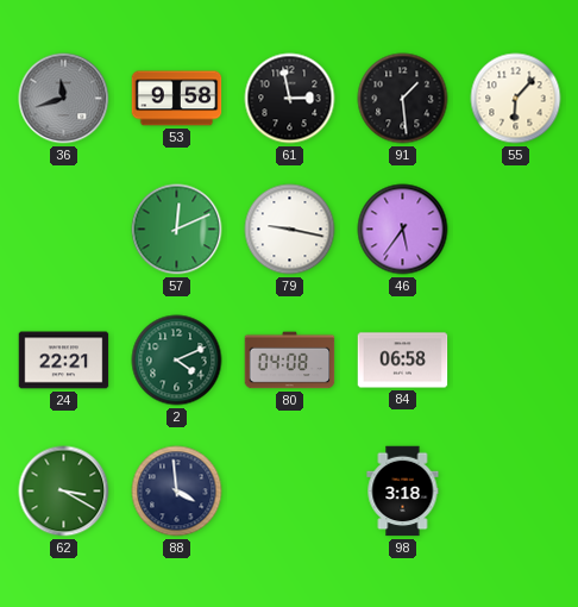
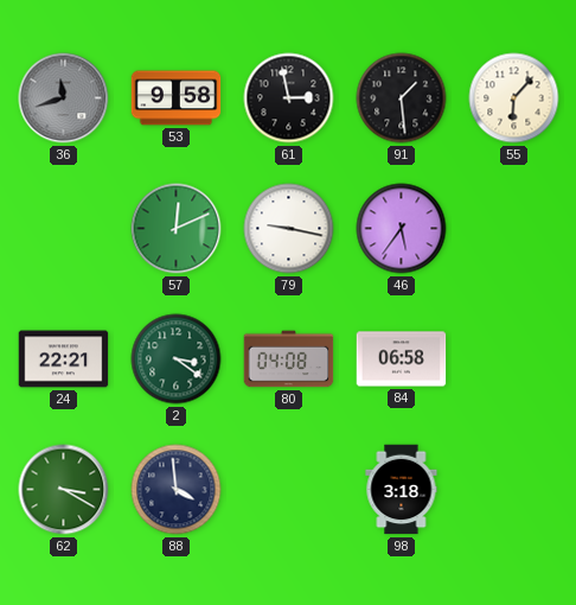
2: 4:11 -> 3:21
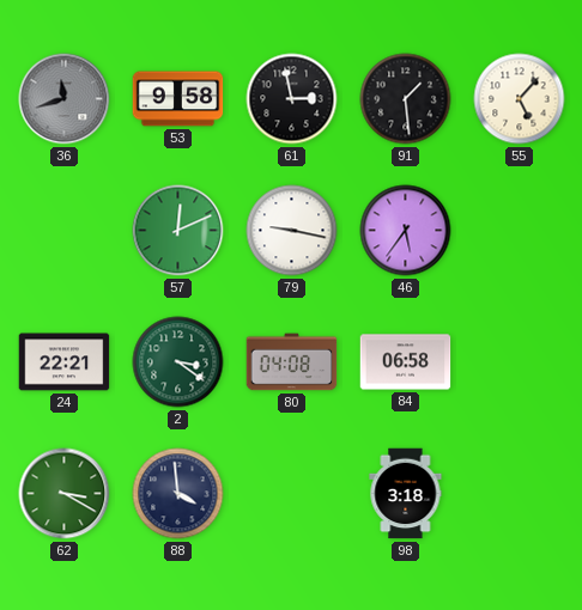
55: 6:07 -> 5:07
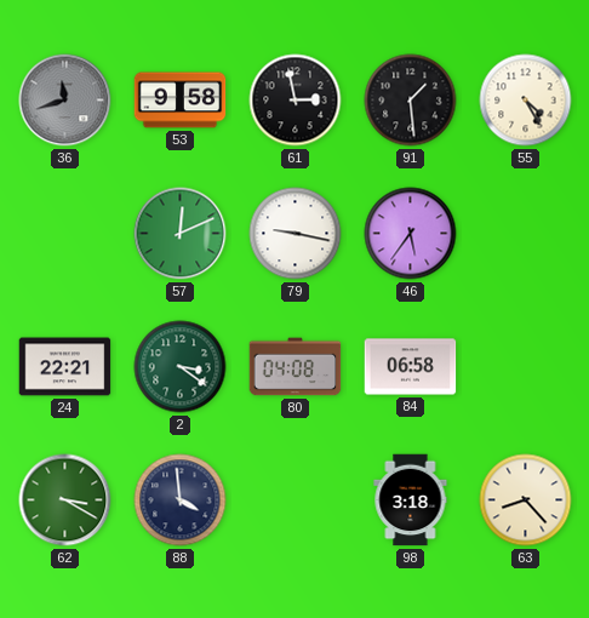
55: 5:07 -> 4:25
63: none -> 8:23
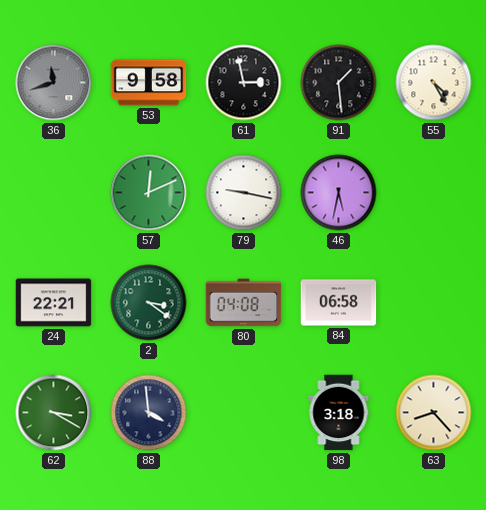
46: 5:36 -> 5:32
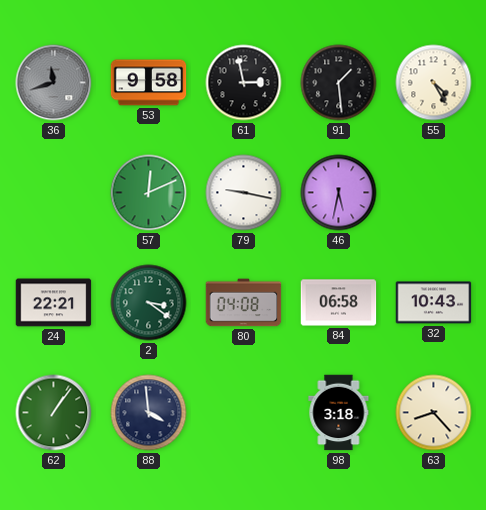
32: none -> 10:43
62: 3:20 -> 1:06
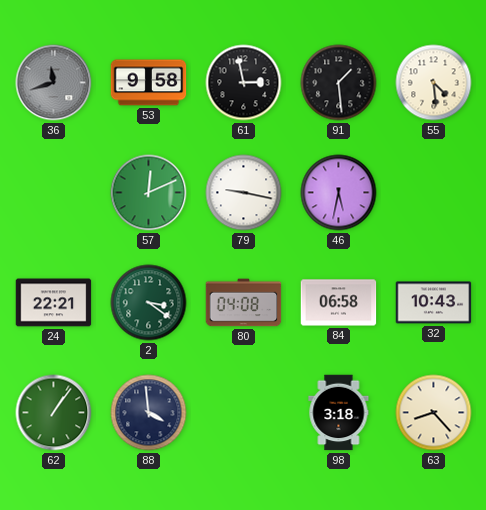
55: 4:25 -> 4:29
